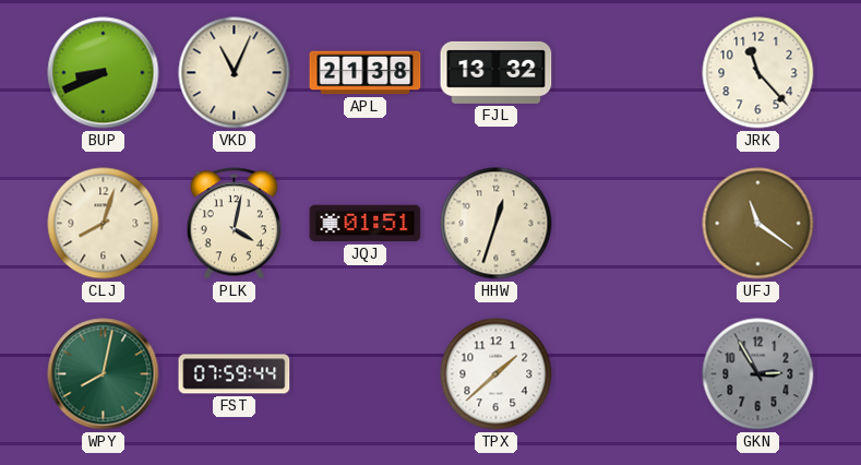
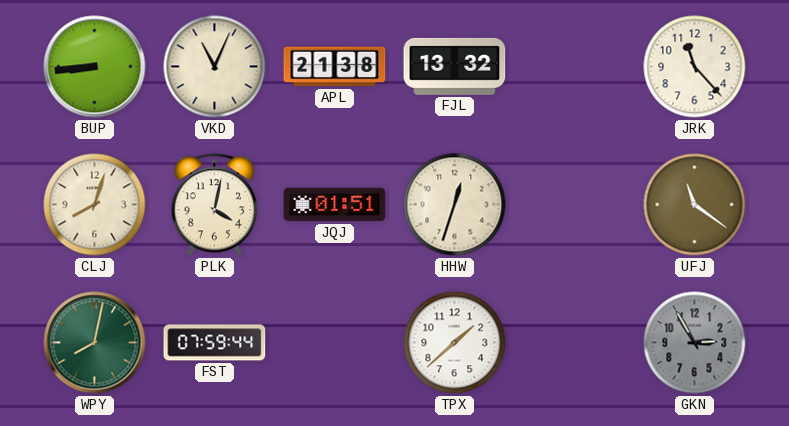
BUP: 8:41 -> 8:44
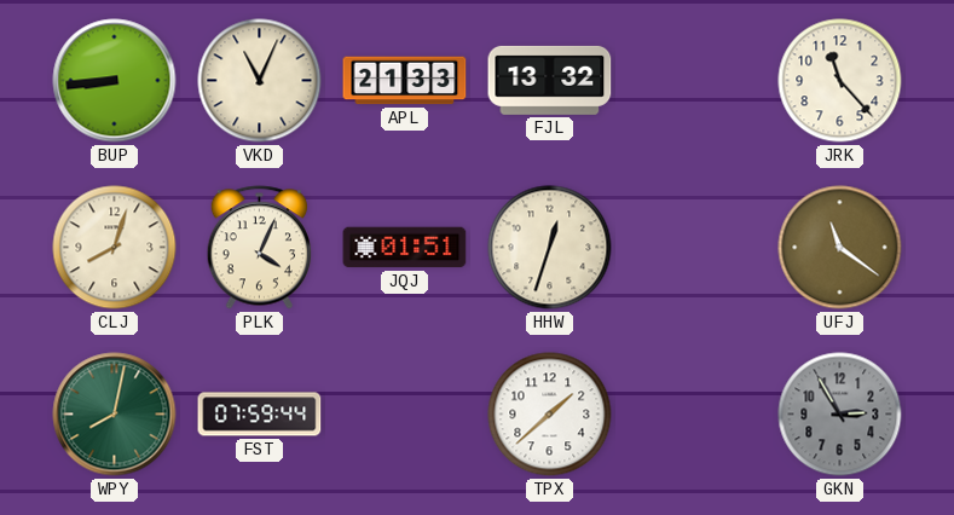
APL: 21:38 -> 21:33
PLK: 4:02 -> 4:04
